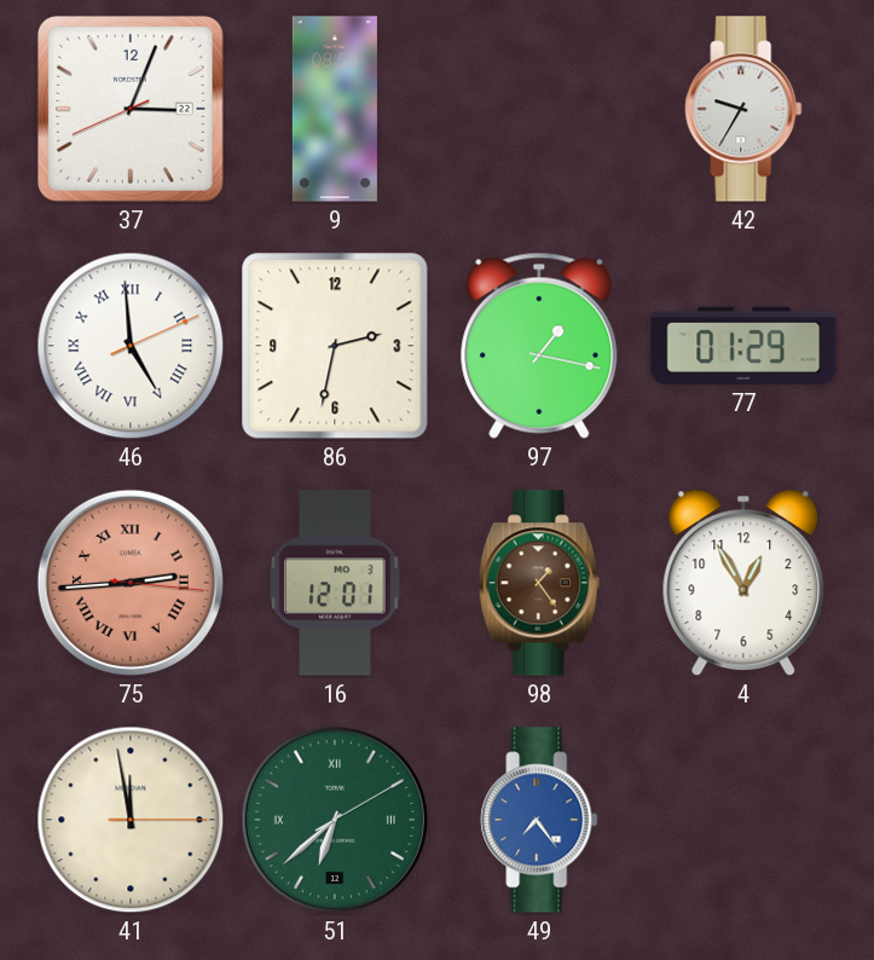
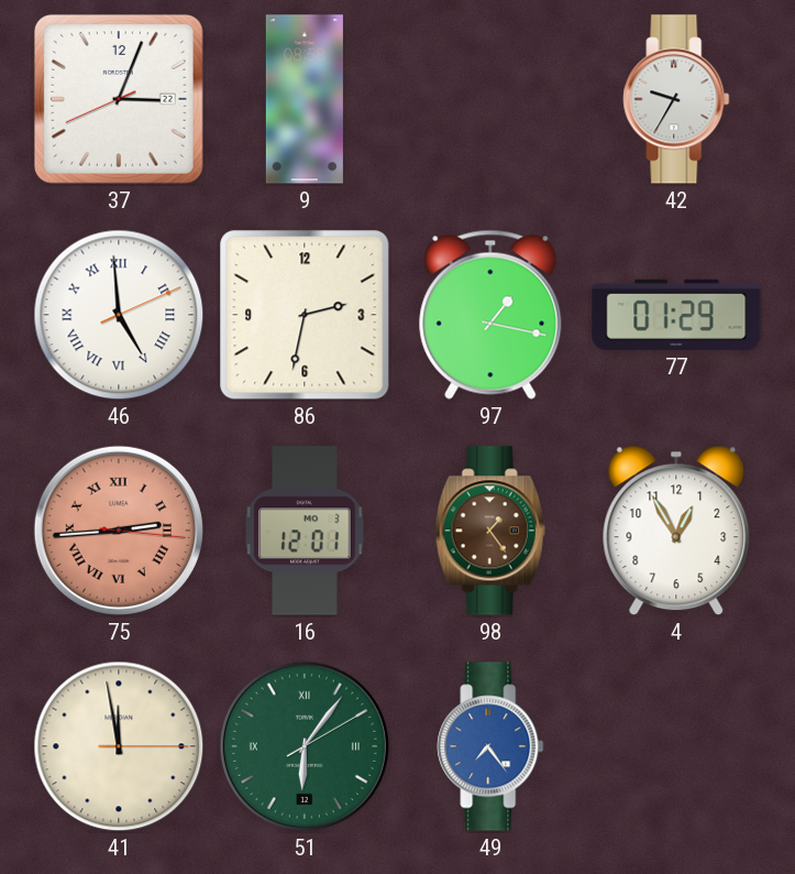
51: 6:38 -> 6:06
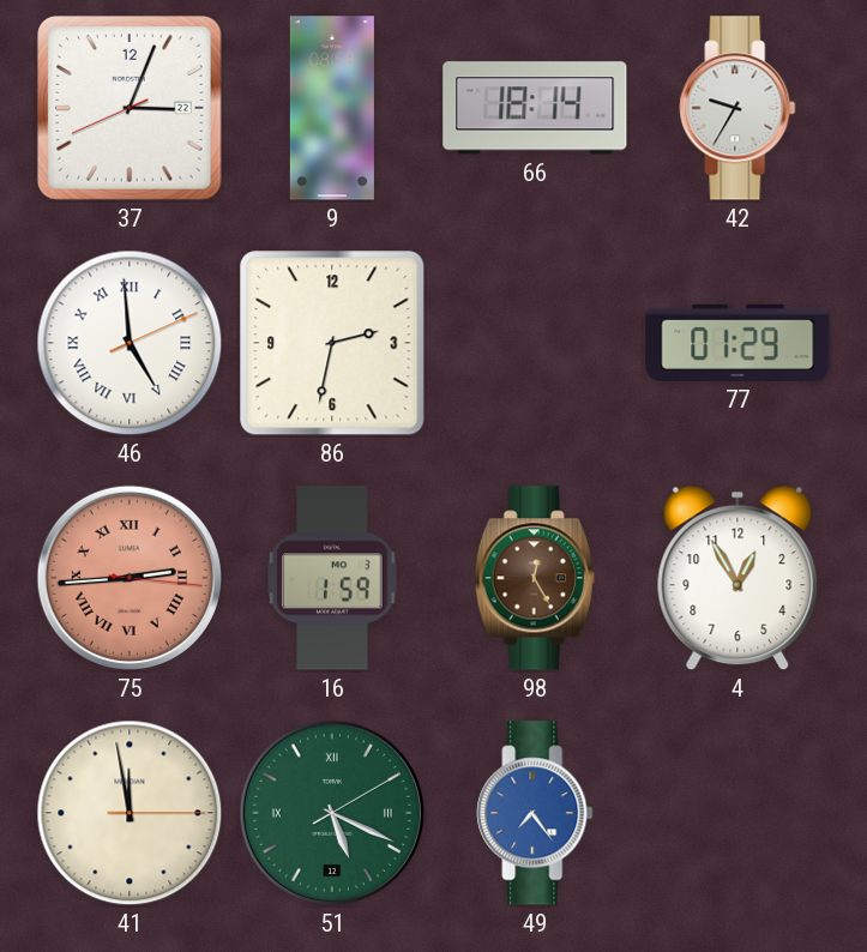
66: none -> 18:14
97: 1:17 -> none
16: 12:01 -> 1:59
98: 1:24 -> 12:25
51: 6:06 -> 5:19
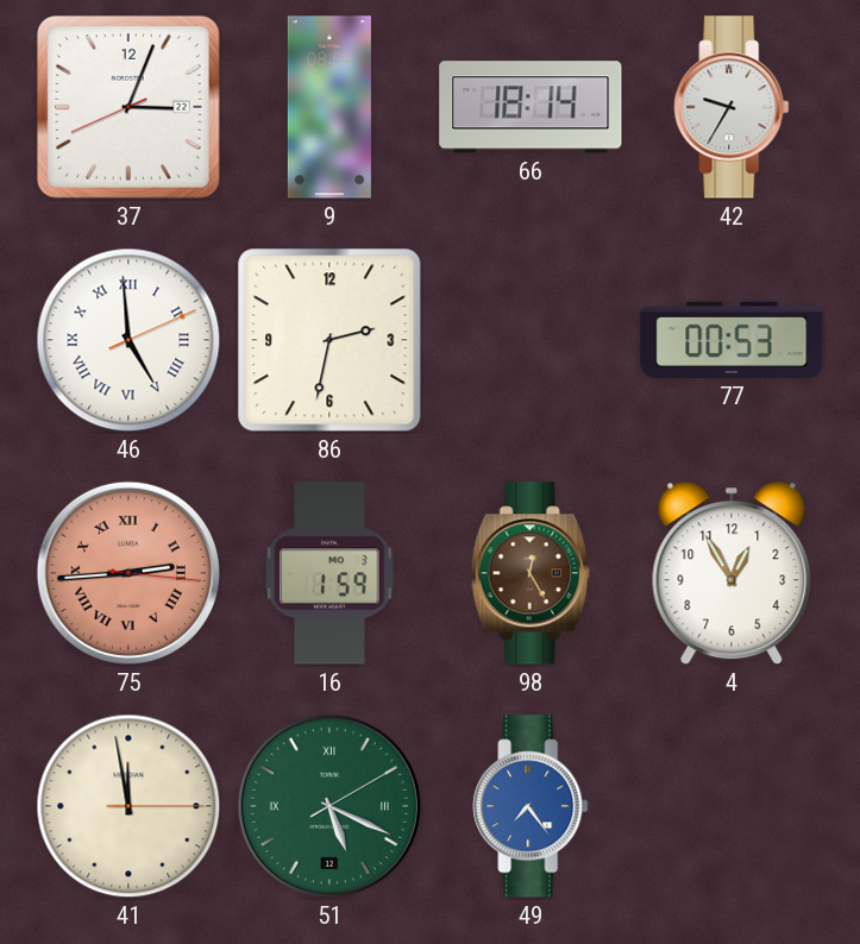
77: 01:29 -> 00:53
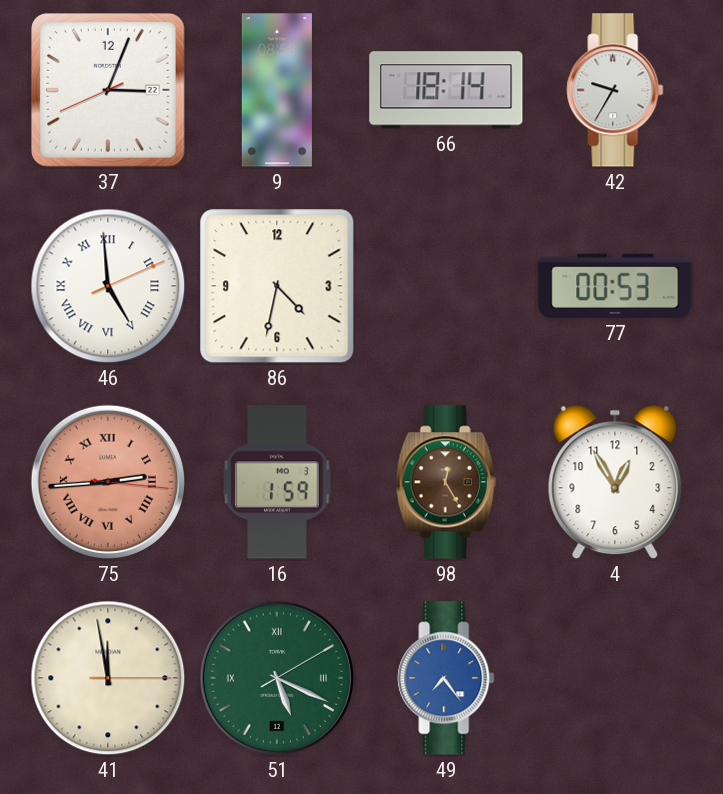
86: 2:32 -> 4:32
